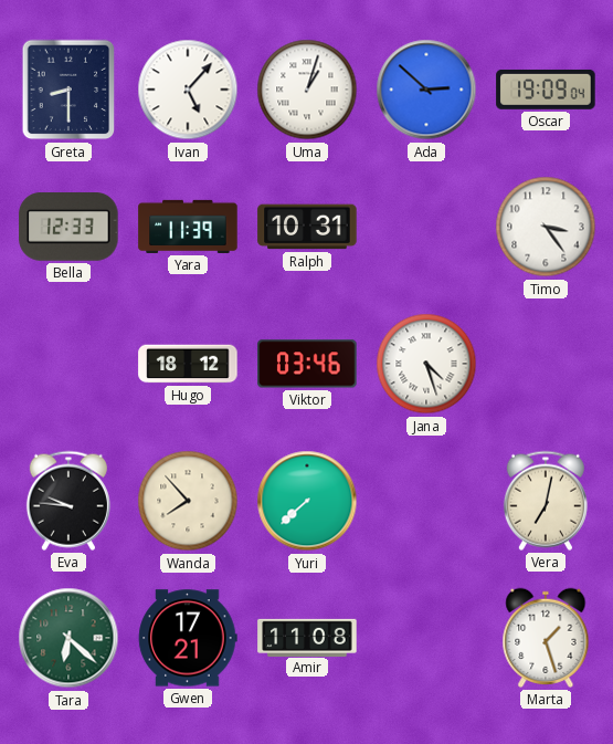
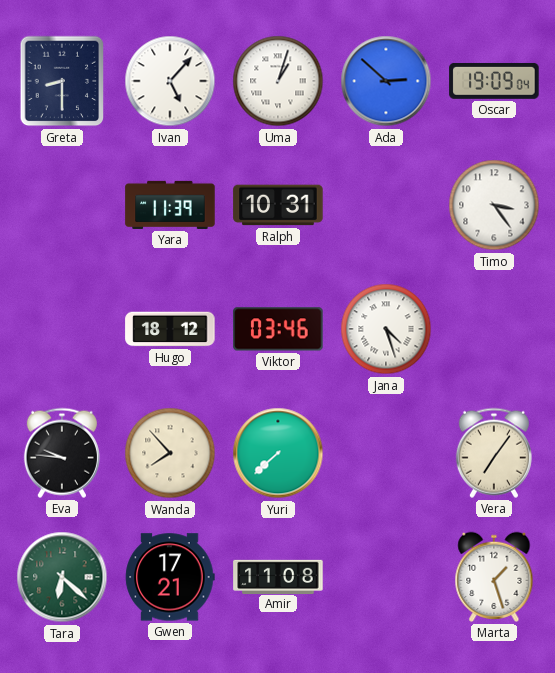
Bella: 12:33 -> none
Vera: 7:02 -> 7:06
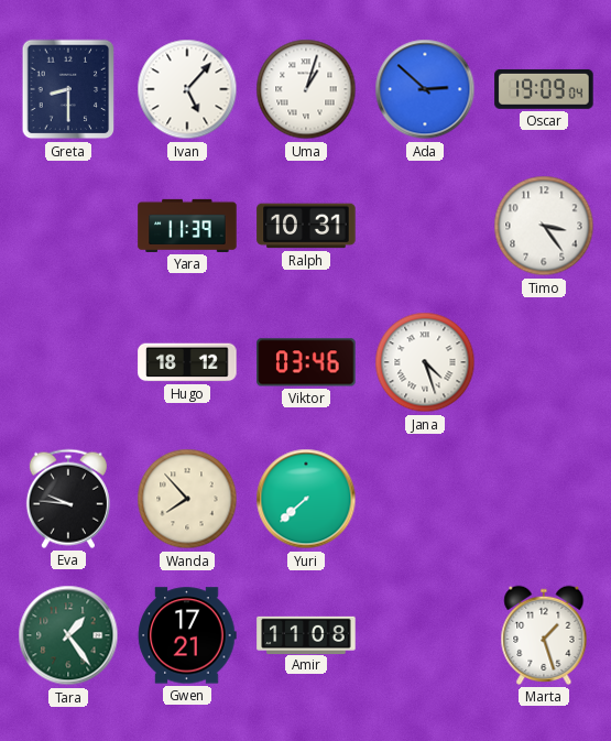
Vera: 7:06 -> none
Tara: 6:22 -> 1:24
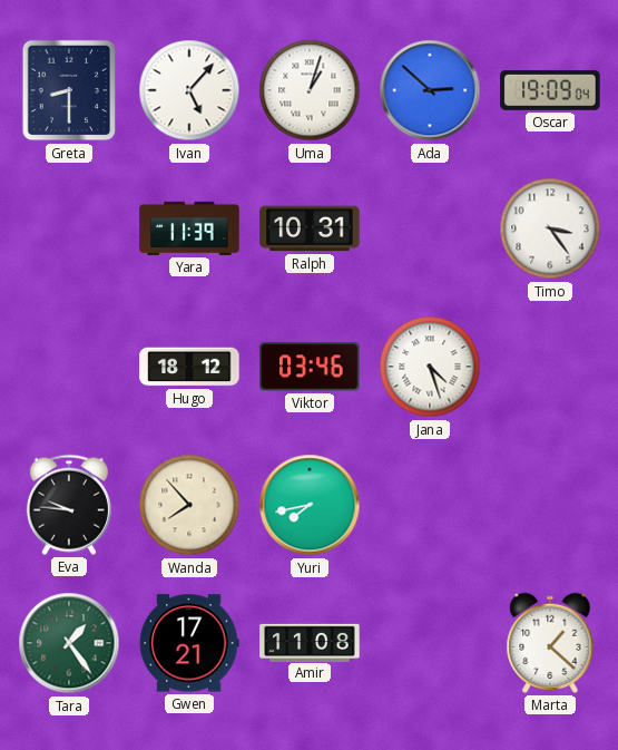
Yuri: 7:38 -> 7:43
Marta: 1:27 -> 1:22
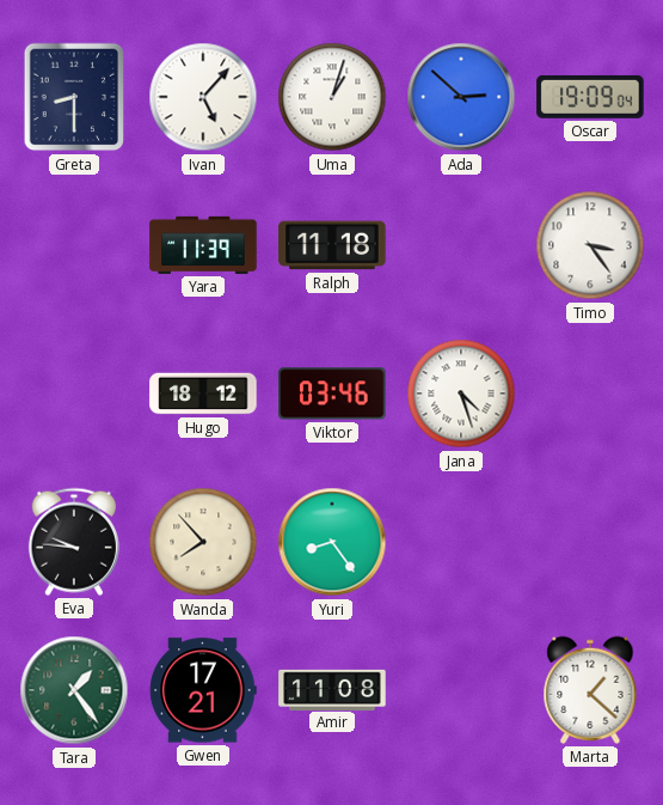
Ralph: 10:31 -> 11:18
Yuri: 7:43 -> 8:24
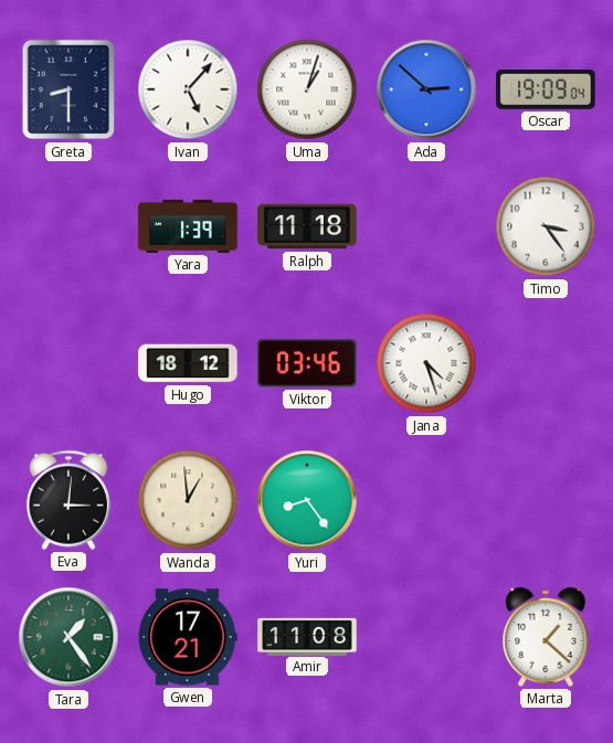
Yara: 11:39 -> 1:39
Eva: 9:46 -> 3:01
Wanda: 7:53 -> 12:59
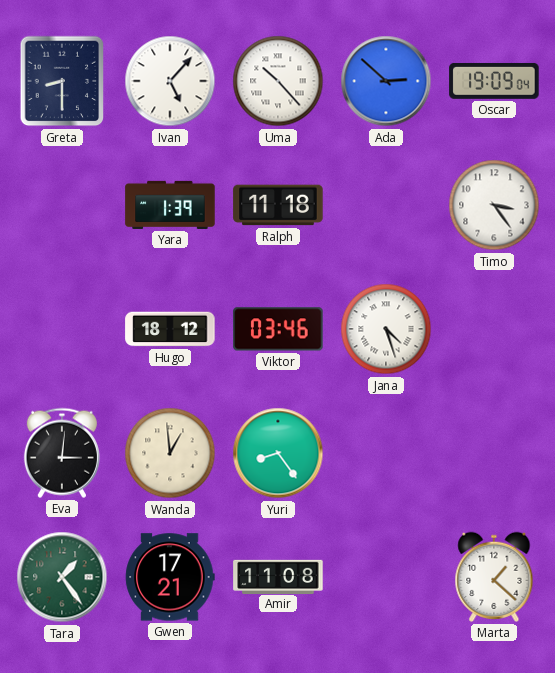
Uma: 1:03 -> 10:23
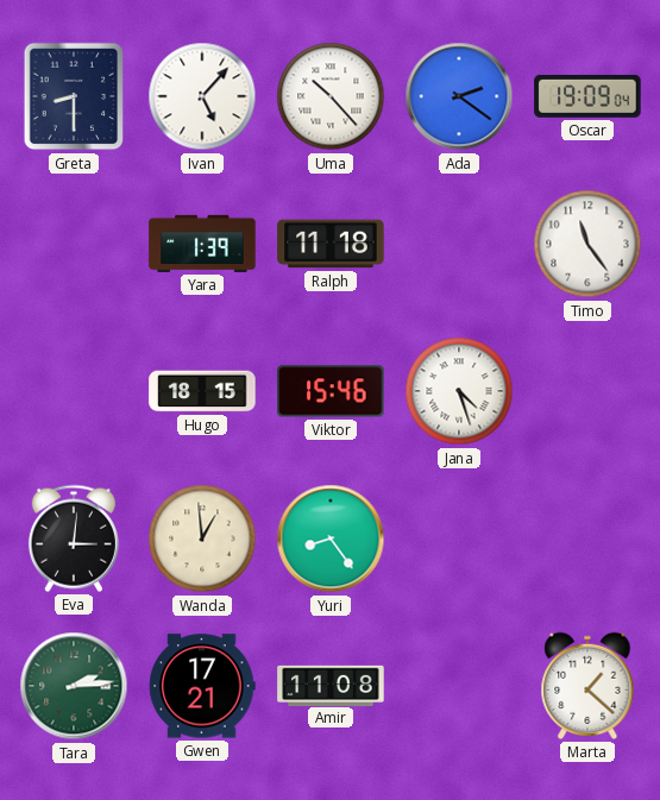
Ada: 2:52 -> 2:21
Timo: 3:24 -> 11:24
Hugo: 18:12 -> 18:15
Viktor: 03:46 -> 15:46
Tara: 1:24 -> 2:14
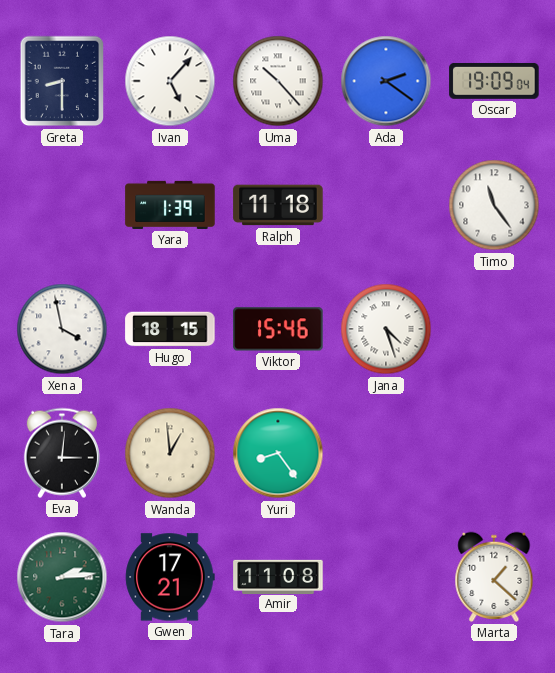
Xena: none -> 3:58
